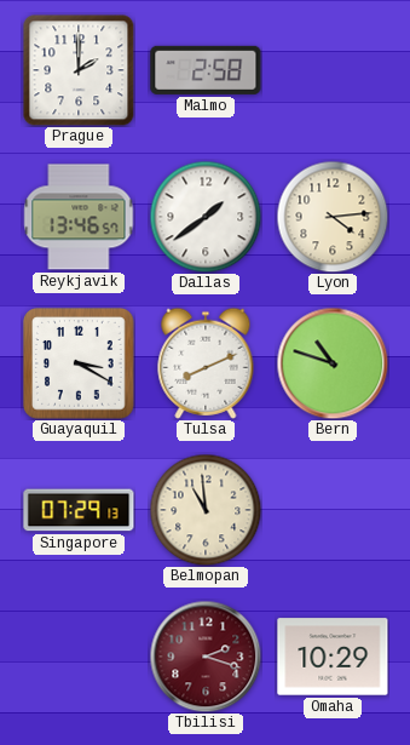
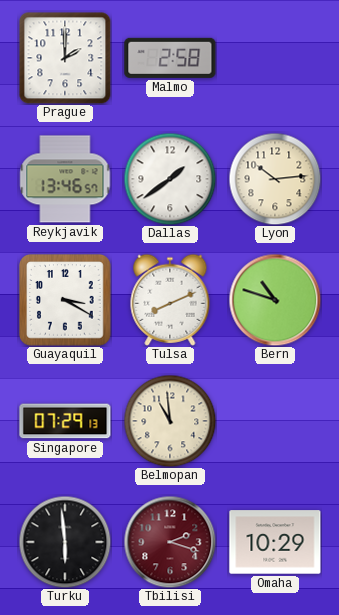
Lyon: 4:14 -> 10:14
Turku: none -> 5:59
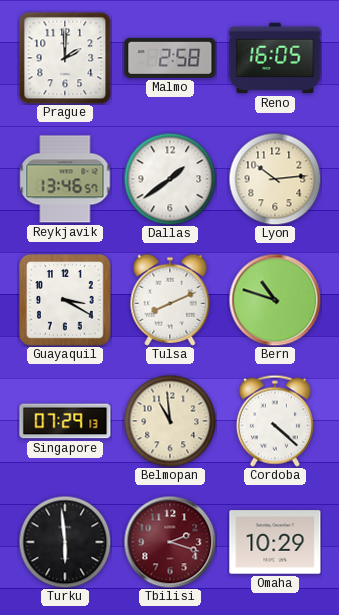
Reno: none -> 16:05
Cordoba: none -> 4:22
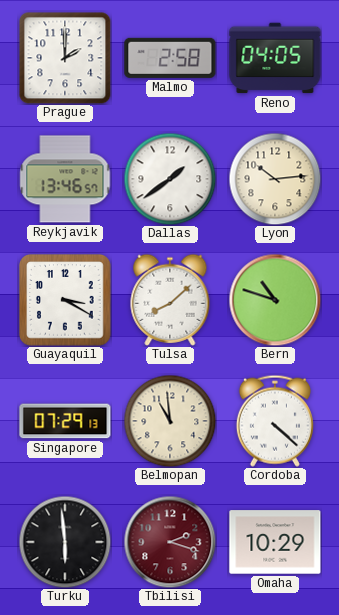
Reno: 16:05 -> 04:05
Tulsa: 8:11 -> 8:08
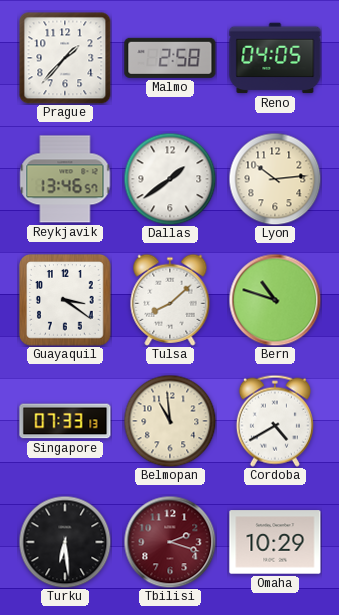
Prague: 2:00 -> 1:37
Guayaquil: 3:20 -> 3:21
Singapore: 07:29 -> 07:33
Cordoba: 4:22 -> 4:40
Turku: 5:59 -> 6:29
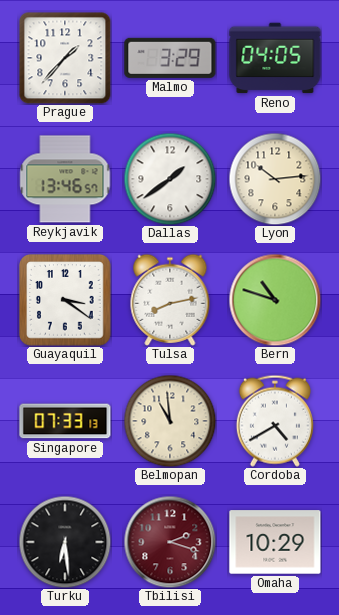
Malmo: 2:58 -> 3:29
Tulsa: 8:08 -> 8:13
